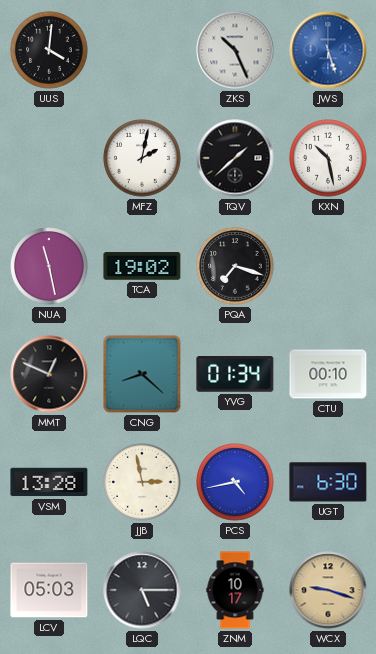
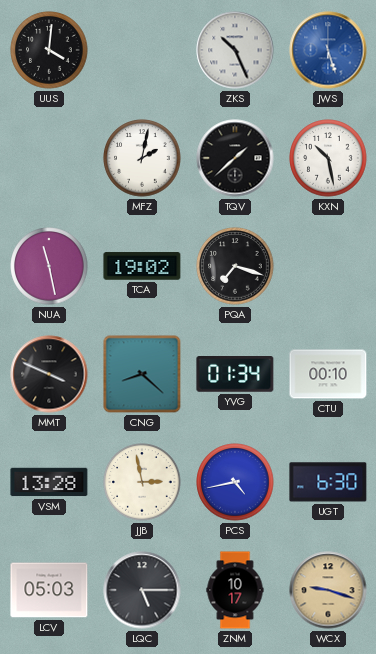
MMT: 12:49 -> 3:49
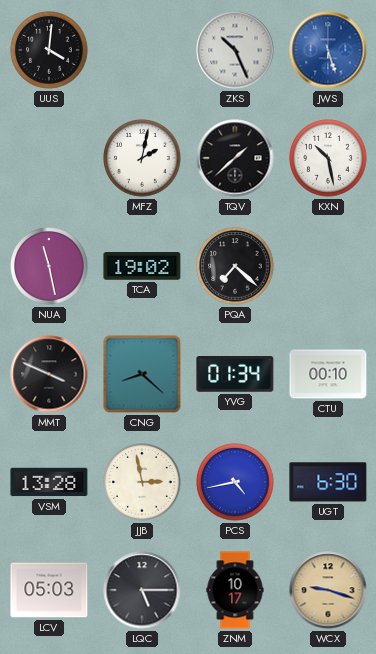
PQA: 7:18 -> 7:22
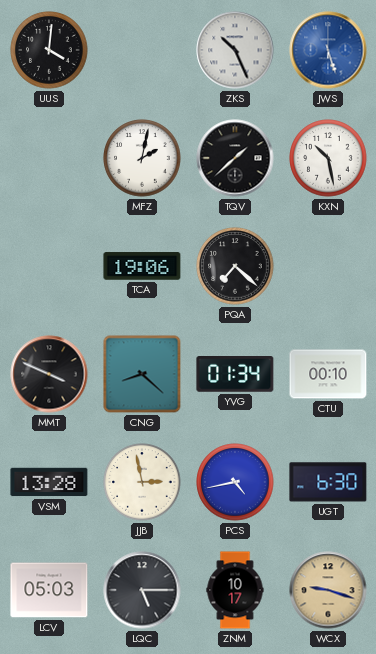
NUA: 11:28 -> none
TCA: 19:02 -> 19:06
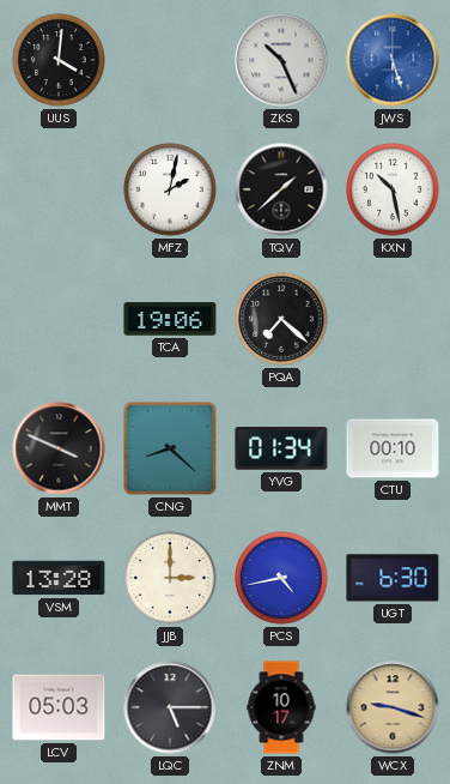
JJB: 2:58 -> 3:00
